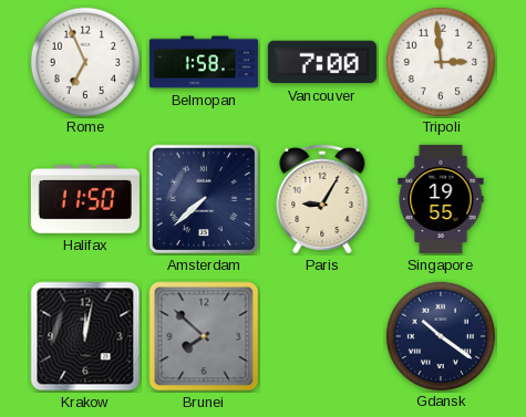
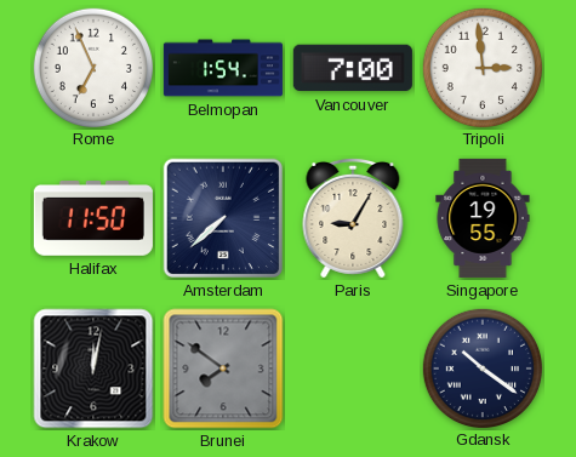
Belmopan: 1:58 -> 1:54
Brunei: 7:52 -> 7:51
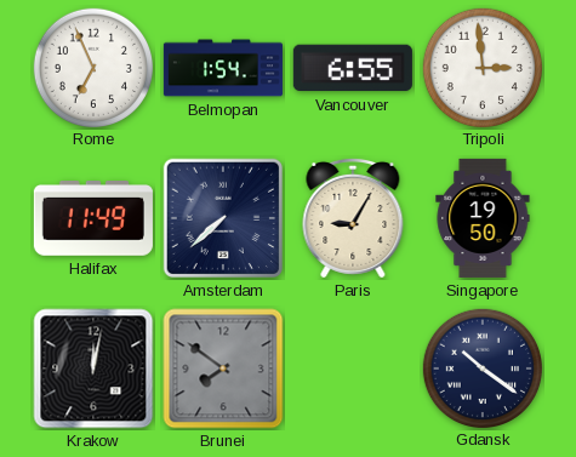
Vancouver: 7:00 -> 6:55
Halifax: 11:50 -> 11:49
Singapore: 19:55 -> 19:50
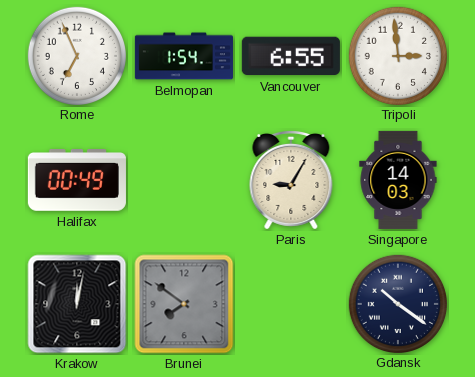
Halifax: 11:49 -> 00:49
Amsterdam: 7:38 -> none
Singapore: 19:50 -> 14:03
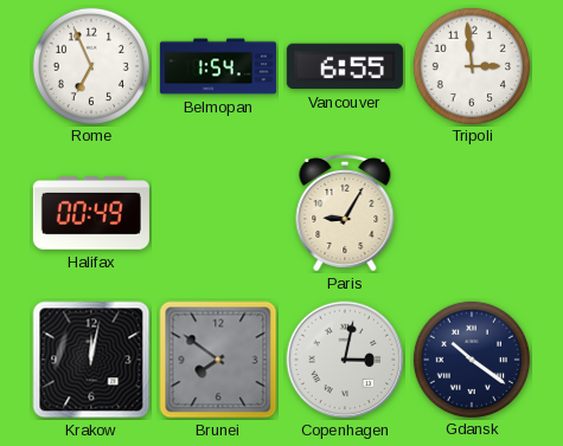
Singapore: 14:03 -> none
Copenhagen: none -> 3:02
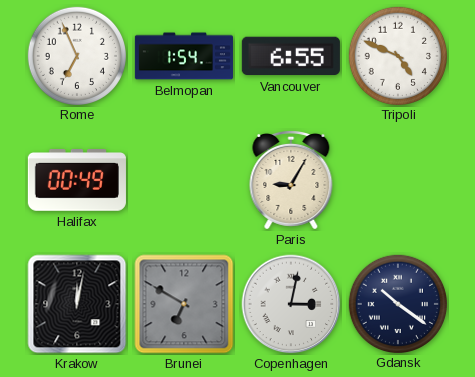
Tripoli: 2:59 -> 4:49
Brunei: 7:51 -> 6:50
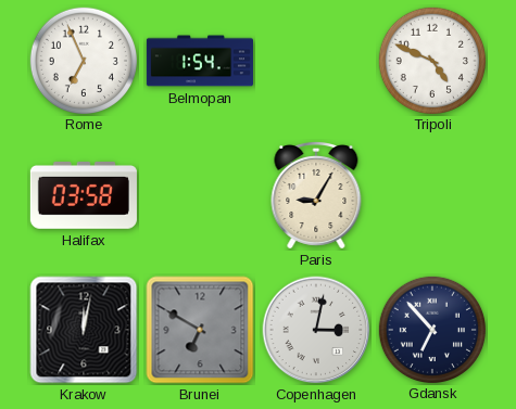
Vancouver: 6:55 -> none
Halifax: 00:49 -> 03:58
Gdansk: 10:21 -> 6:53
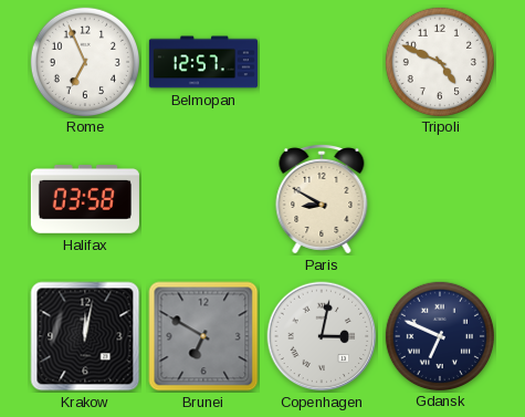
Belmopan: 1:54 -> 12:57
Paris: 9:05 -> 8:50
Gdansk: 6:53 -> 6:49
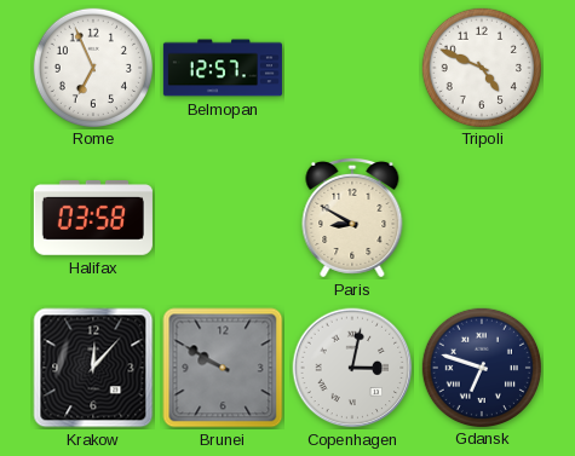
Krakow: 12:02 -> 12:07
Brunei: 6:50 -> 9:50
Gdansk: 6:49 -> 6:48
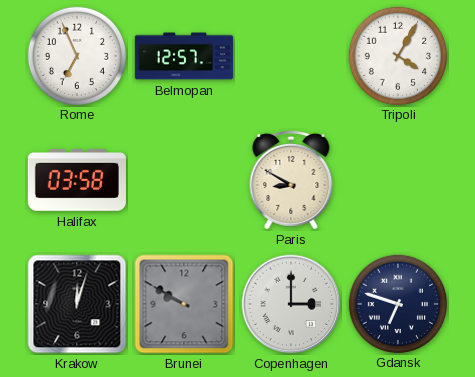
Tripoli: 4:49 -> 4:05
Krakow: 12:07 -> 12:03
Copenhagen: 3:02 -> 3:00
